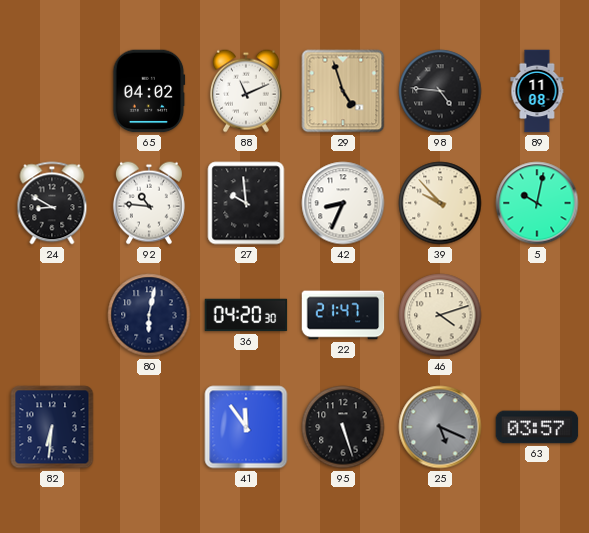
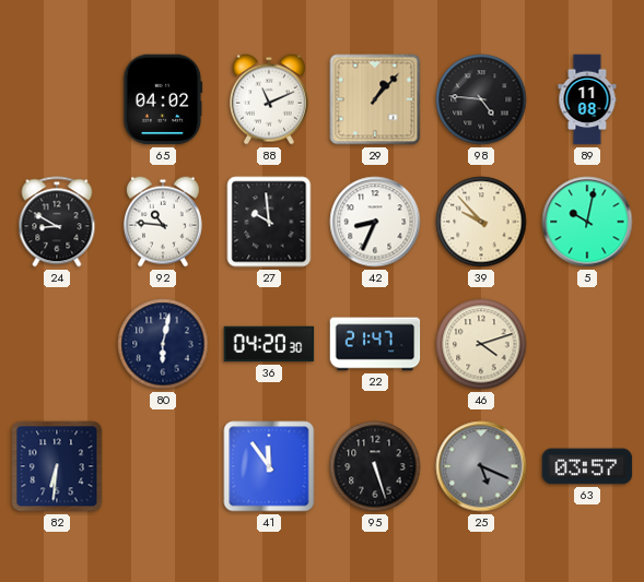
29: 4:57 -> 1:07
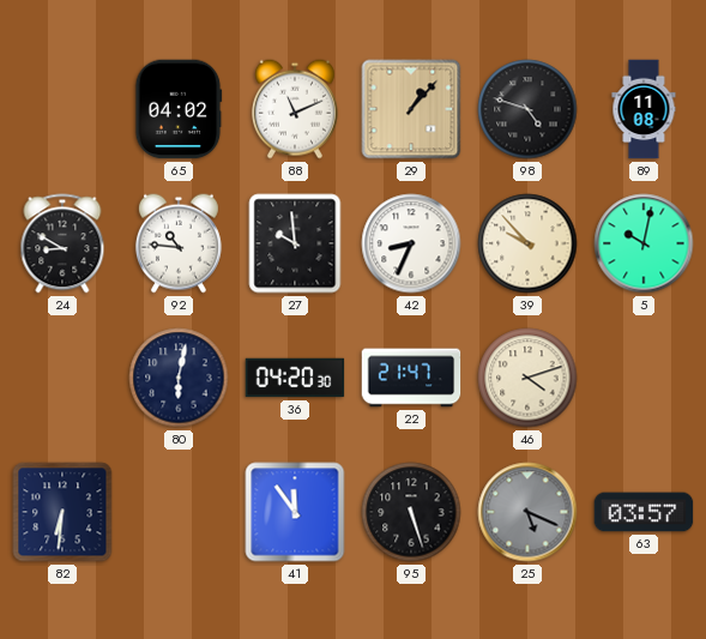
98: 4:46 -> 4:48
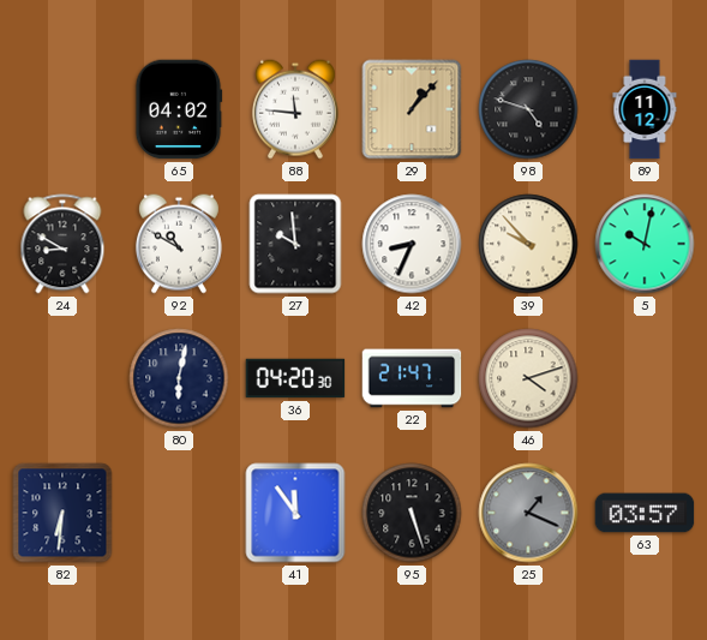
88: 11:11 -> 11:46
89: 11:08 -> 11:12
92: 10:46 -> 10:50
25: 5:19 -> 1:19
